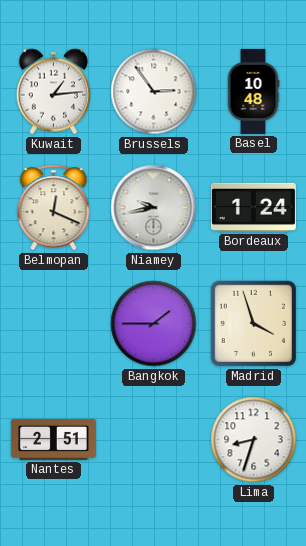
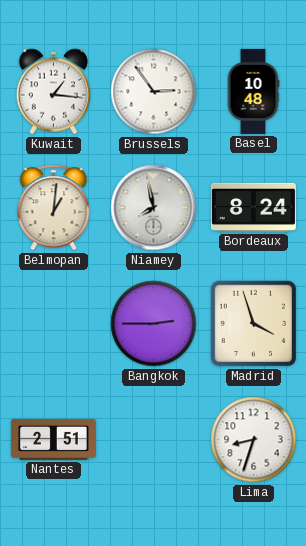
Kuwait: 1:14 -> 1:16
Belmopan: 12:19 -> 1:01
Niamey: 9:43 -> 7:58
Bordeaux: 1:24 -> 8:24
Bangkok: 1:45 -> 2:45
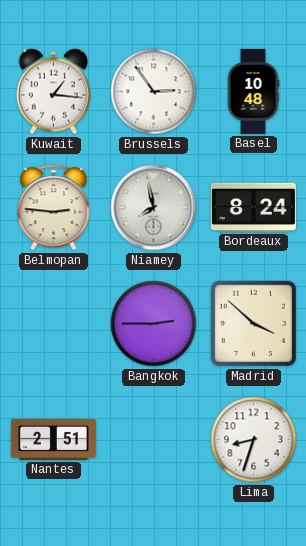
Belmopan: 1:01 -> 2:46
Madrid: 3:57 -> 3:52
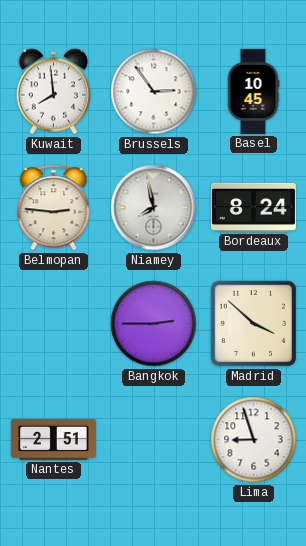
Kuwait: 1:16 -> 7:59
Basel: 10:48 -> 10:45
Lima: 8:33 -> 8:57
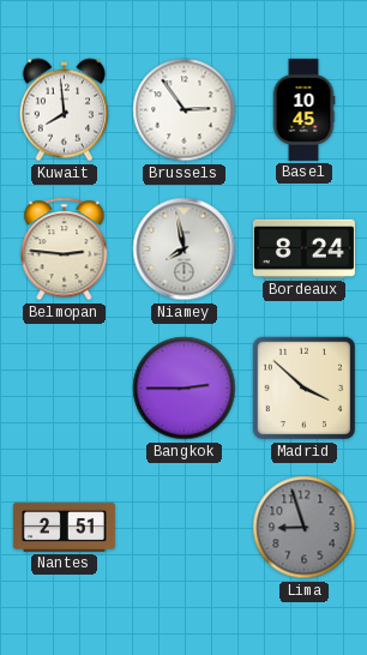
Lima dial: white -> grey
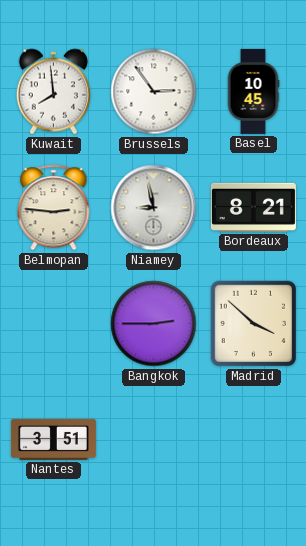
Niamey: 7:58 -> 8:58
Bordeaux: 8:24 -> 8:21
Nantes: 2:51 -> 3:51
Lima: 8:57 -> none
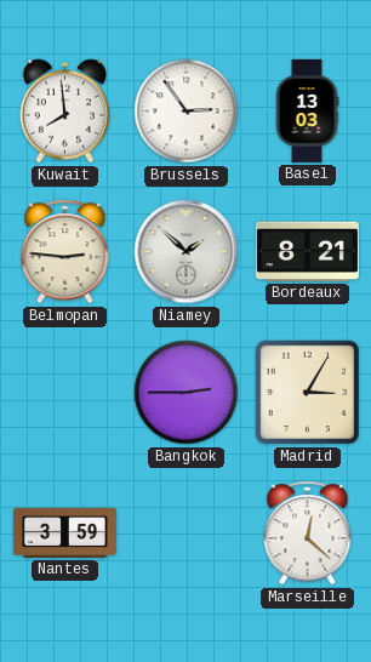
Basel: 10:45 -> 13:03
Niamey: 8:58 -> 1:52
Madrid: 3:52 -> 3:05
Nantes: 3:51 -> 3:59
Marseille: none -> 12:22
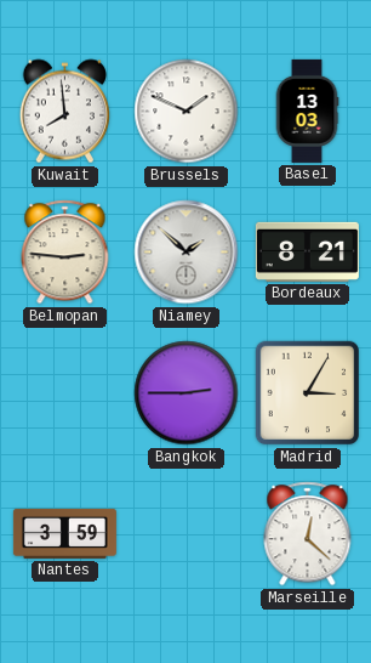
Brussels: 2:54 -> 1:49
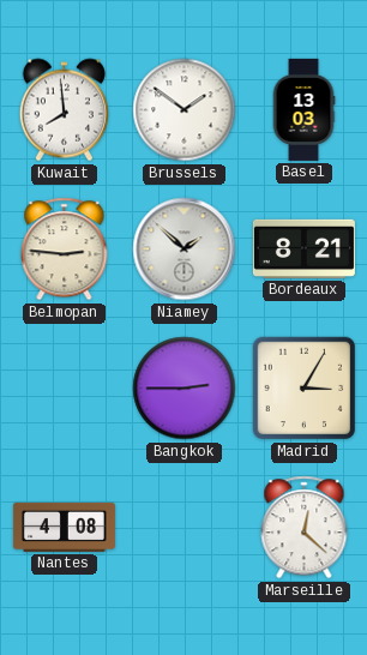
Brussels: 1:49 -> 1:51
Nantes: 3:59 -> 4:08
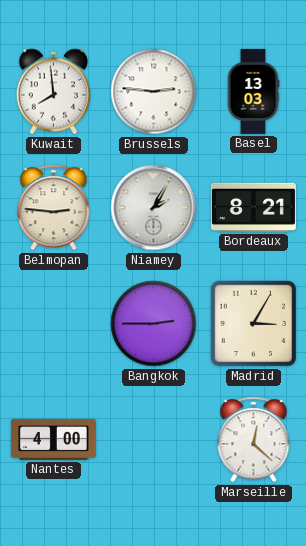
Brussels: 1:51 -> 2:46
Niamey: 1:52 -> 2:05
Nantes: 4:08 -> 4:00
